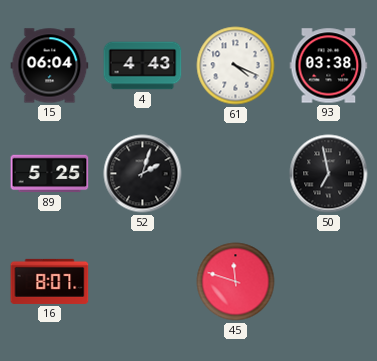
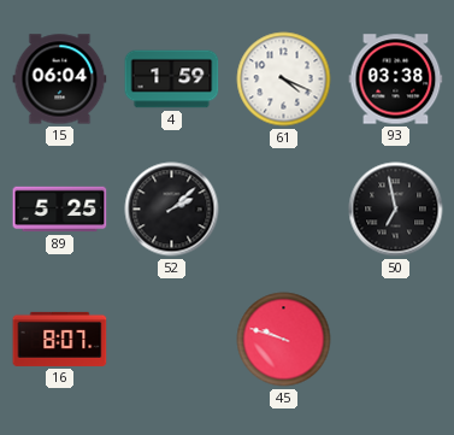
4: 4:43 -> 1:59
52: 2:03 -> 2:08
45: 11:48 -> 9:48
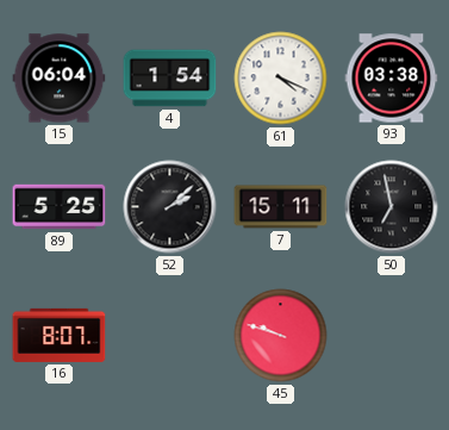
4: 1:59 -> 1:54
7: none -> 15:11
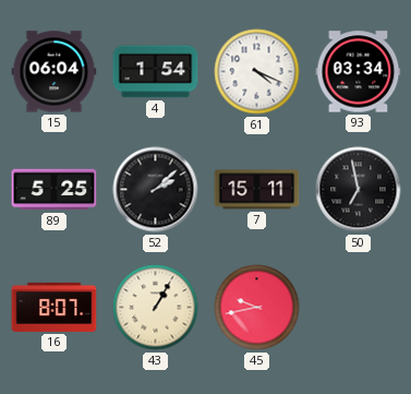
93: 03:38 -> 03:34
43: none -> 1:05
45: 9:48 -> 9:43
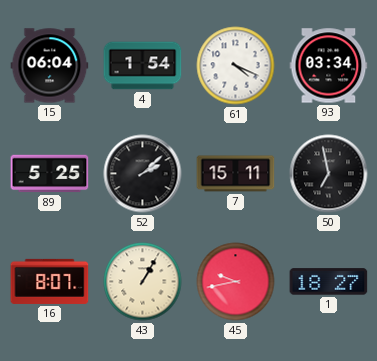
1: none -> 18:27
